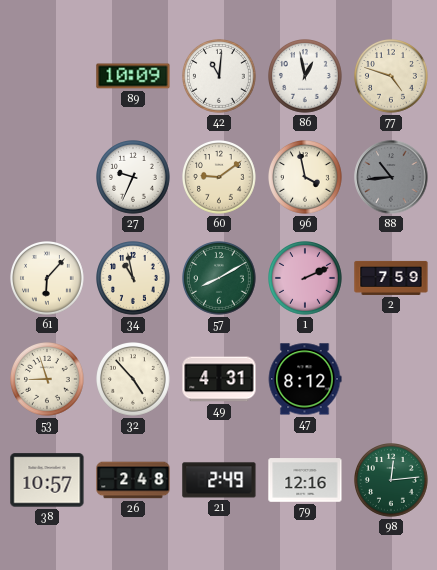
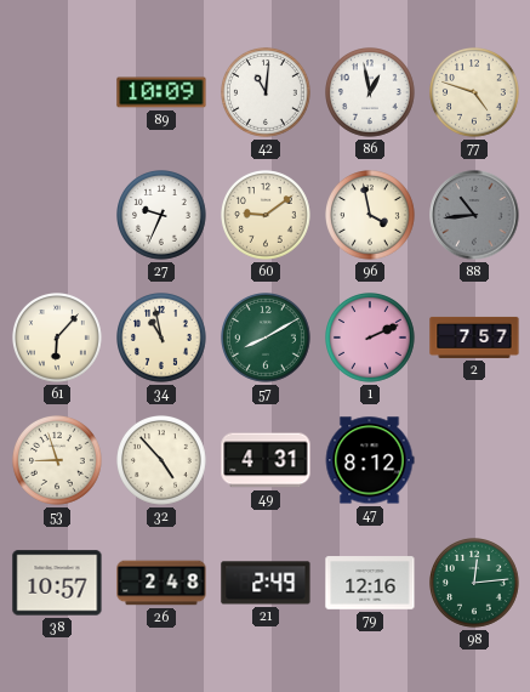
2: 7:59 -> 7:57
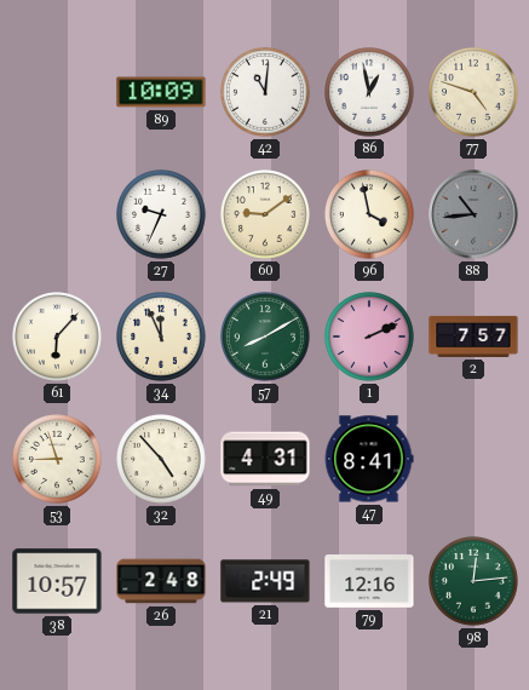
34: 10:58 -> 11:56
47: 8:12 -> 8:41
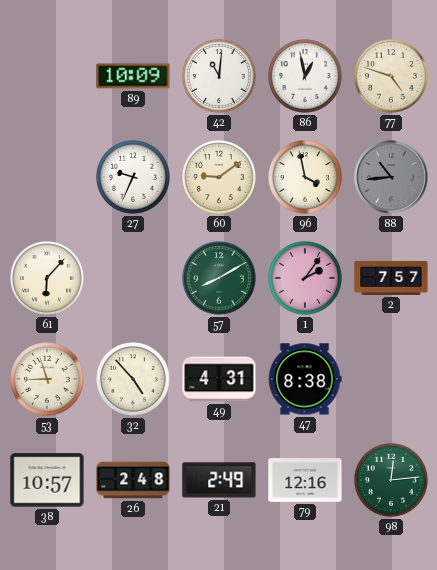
34: 11:56 -> none
1: 2:11 -> 2:06
47: 8:41 -> 8:38
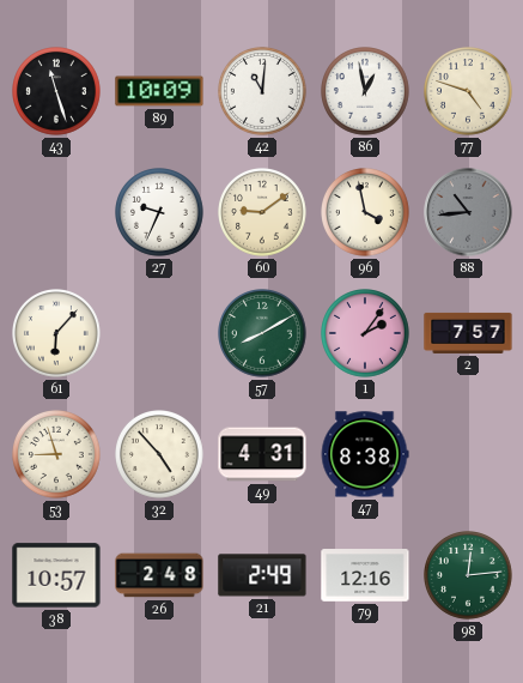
43: none -> 11:27
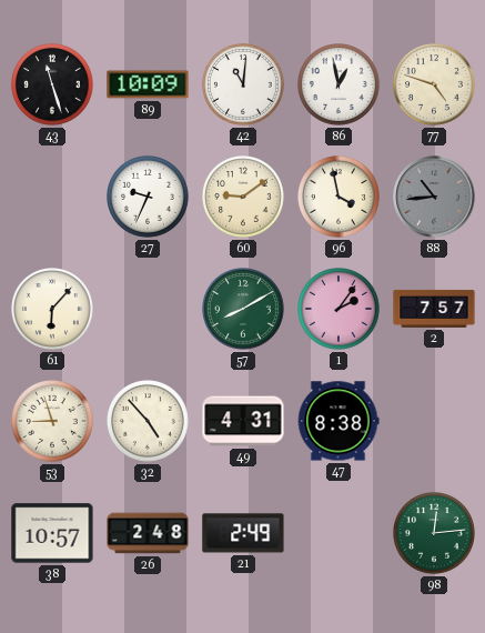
79: 12:16 -> none
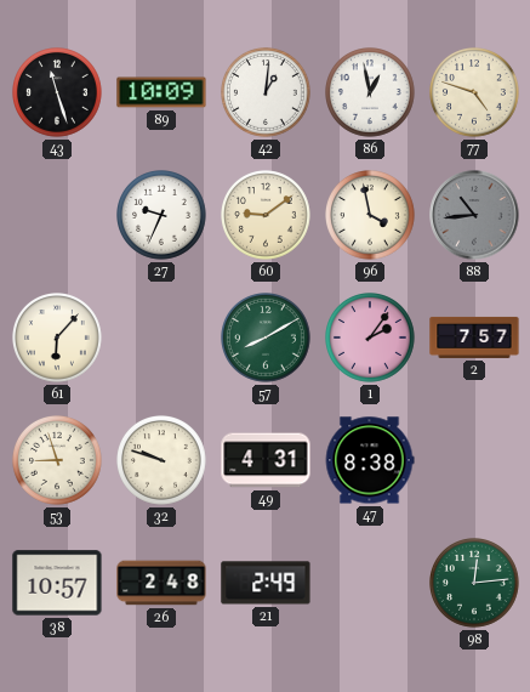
42: 11:01 -> 1:01
32: 4:53 -> 9:48
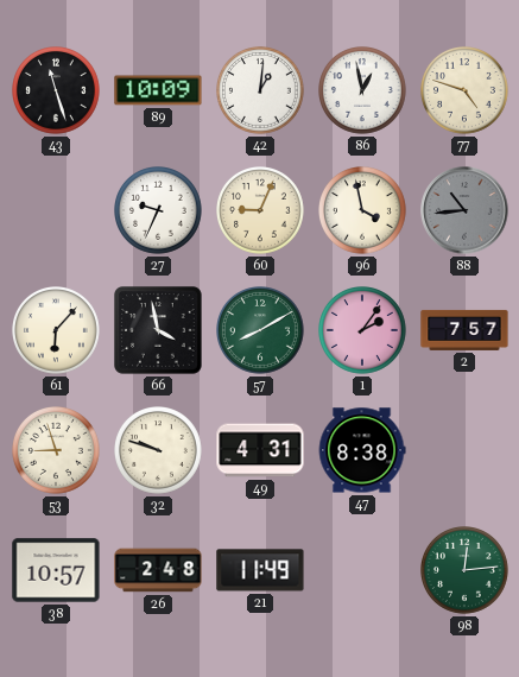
60: 9:09 -> 9:04
66: none -> 3:58
21: 2:49 -> 11:49
